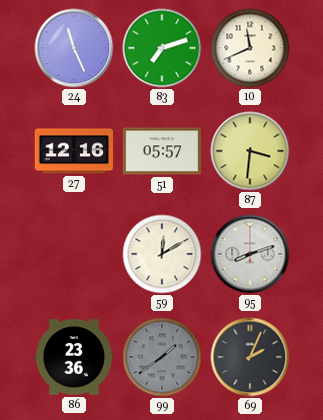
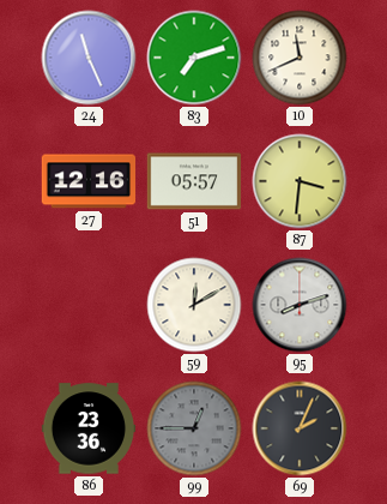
99: 1:39 -> 12:45
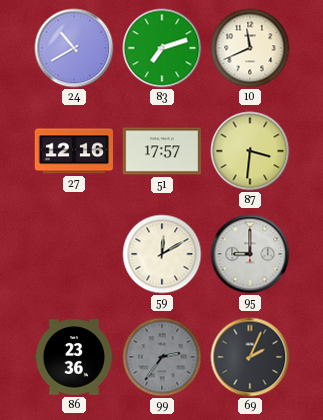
24: 11:26 -> 10:40
51: 05:57 -> 17:57
95: 8:12 -> 9:00
99: 12:45 -> 2:36
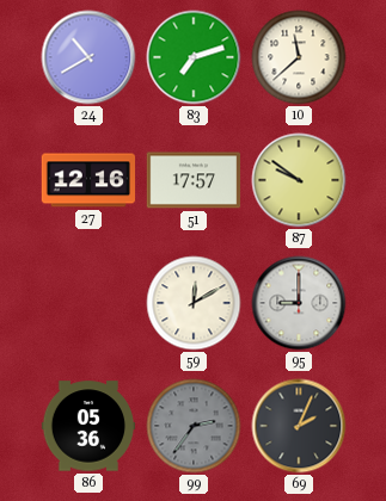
10: 11:41 -> 11:38
87: 3:31 -> 9:51
86: 23:36 -> 05:36
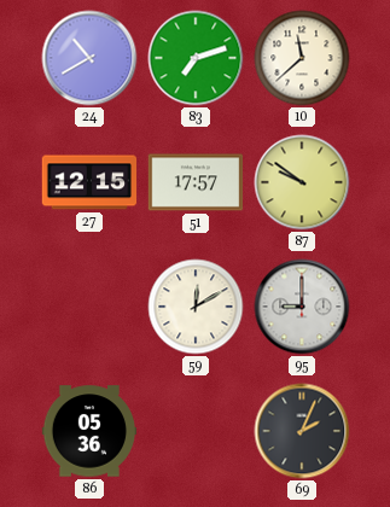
27: 12:16 -> 12:15
99: 2:36 -> none
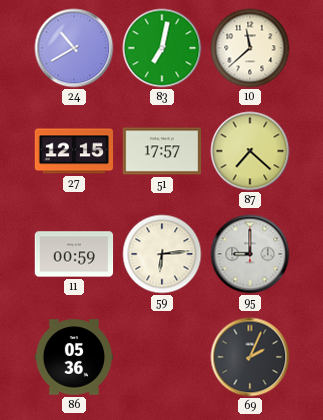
83: 7:12 -> 7:02
87: 9:51 -> 7:22
11: none -> 00:59
59: 12:10 -> 6:14
